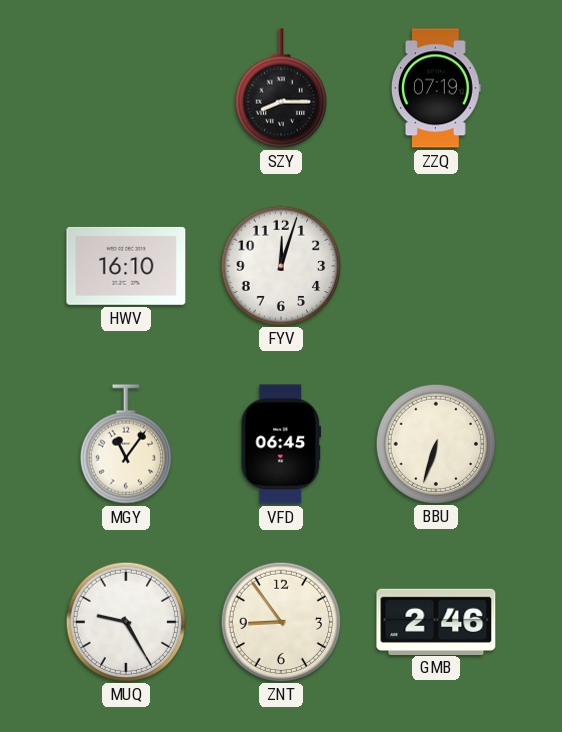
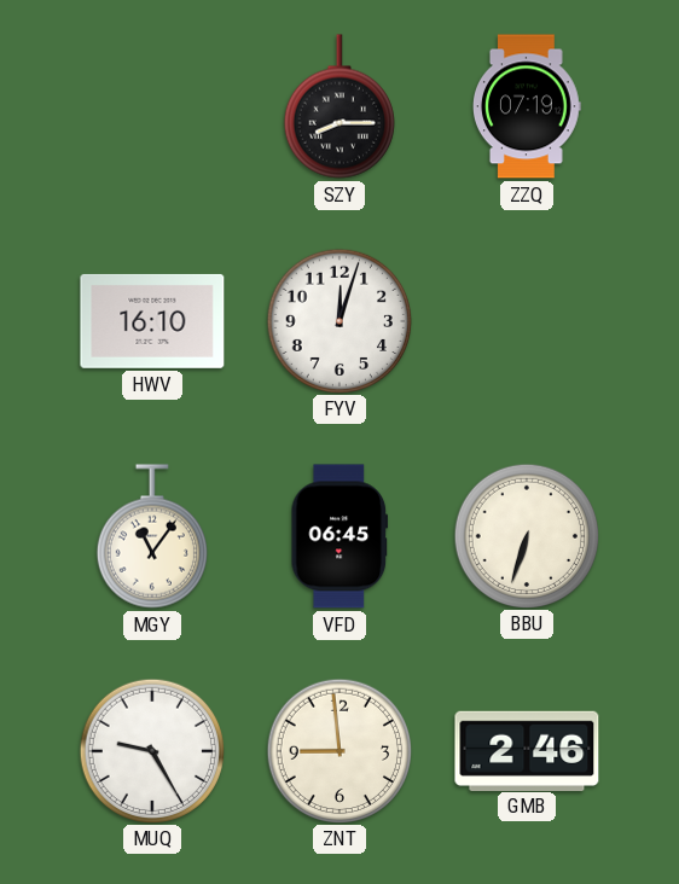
ZNT: 8:54 -> 8:59
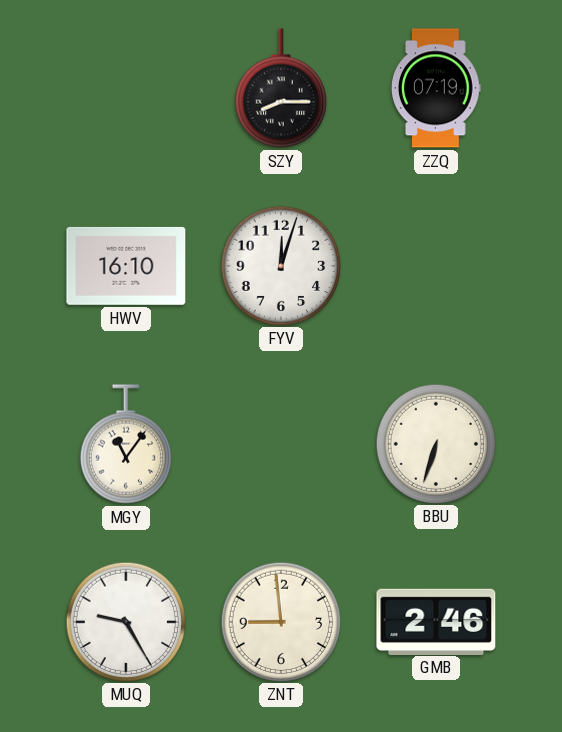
VFD: 06:45 -> none
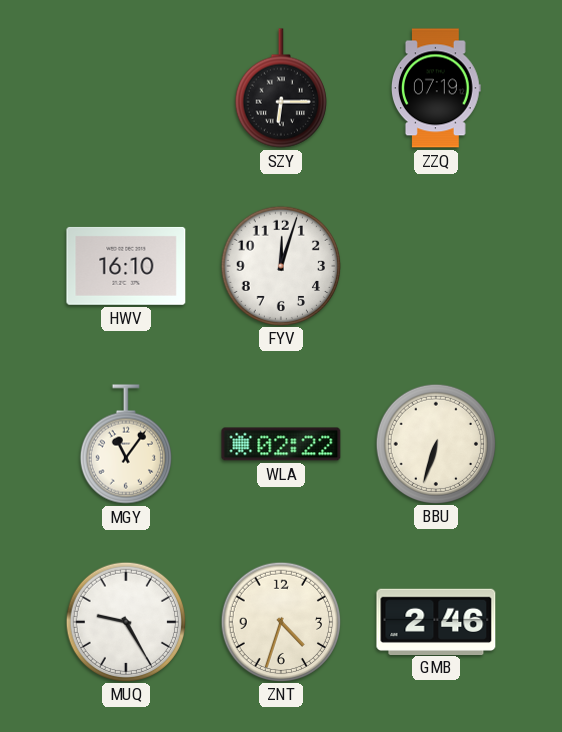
SZY: 8:15 -> 6:15
WLA: none -> 02:22
ZNT: 8:59 -> 4:33
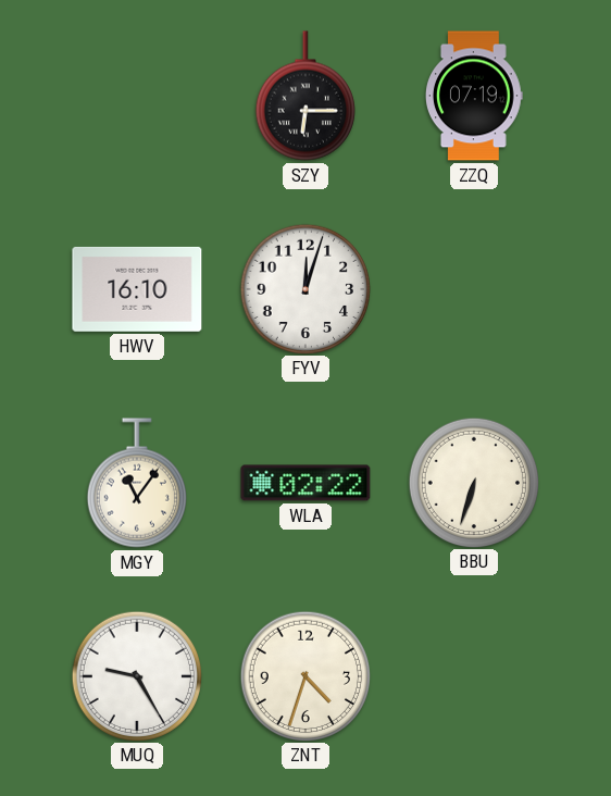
GMB: 2:46 -> none
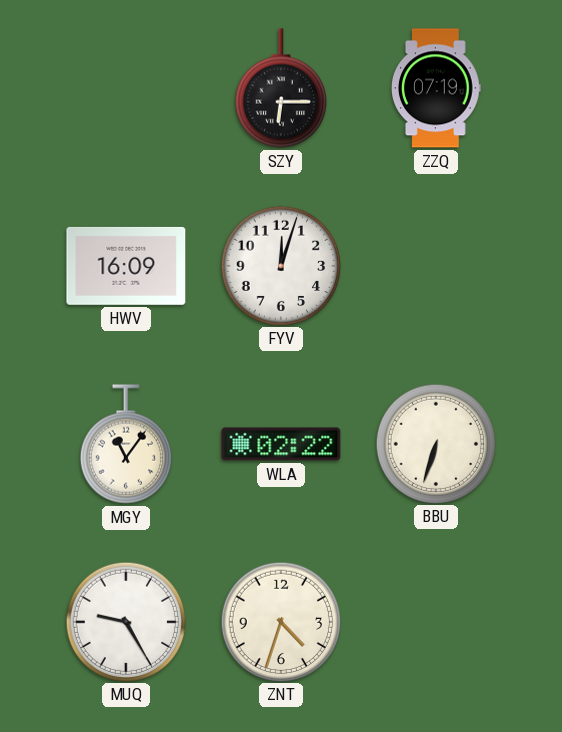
HWV: 16:10 -> 16:09
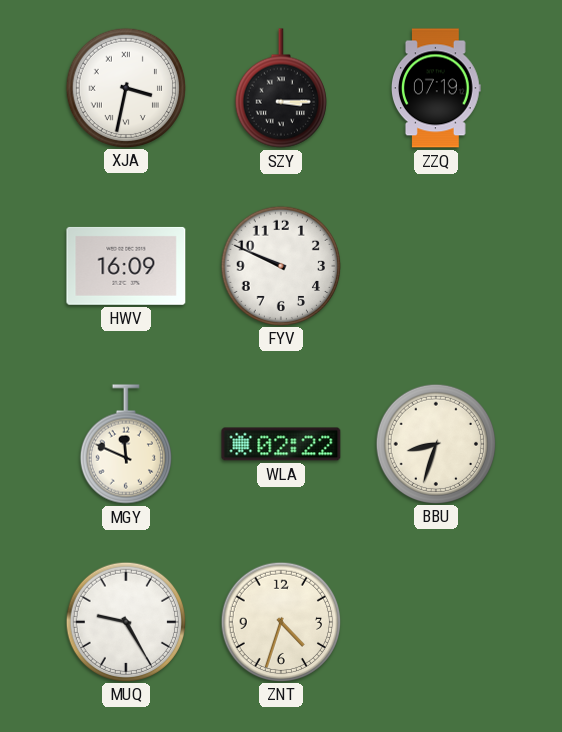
XJA: none -> 3:32
SZY: 6:15 -> 3:15
FYV: 12:03 -> 9:49
MGY: 11:06 -> 11:49
BBU: 6:33 -> 8:33
